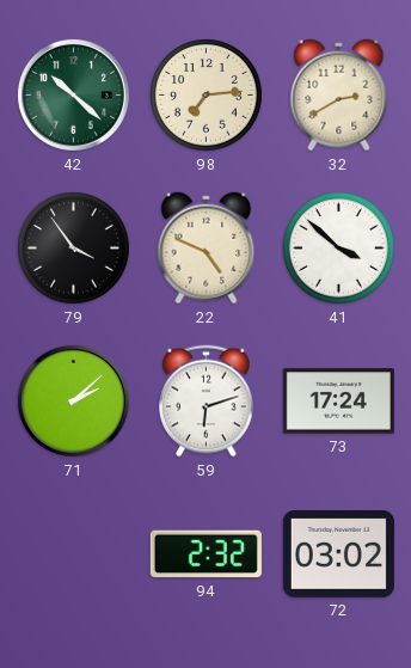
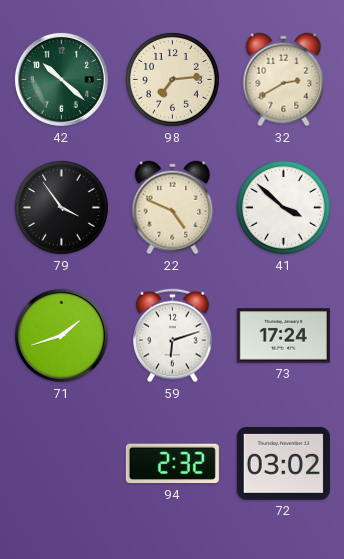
71: 2:08 -> 1:42
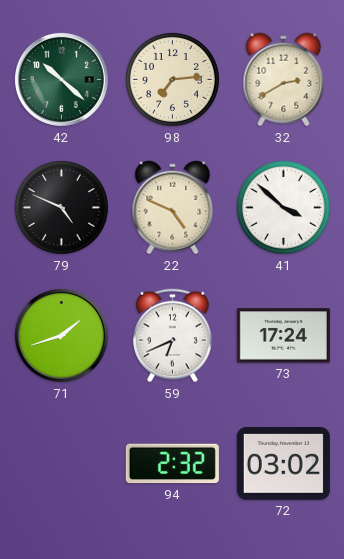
79: 3:54 -> 4:49
59: 6:12 -> 6:41
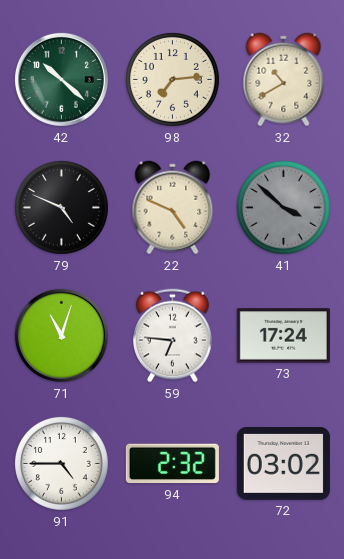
32: 2:40 -> 10:40
41 dial: white -> grey
71: 1:42 -> 11:03
59: 6:41 -> 6:46
91: none -> 4:45
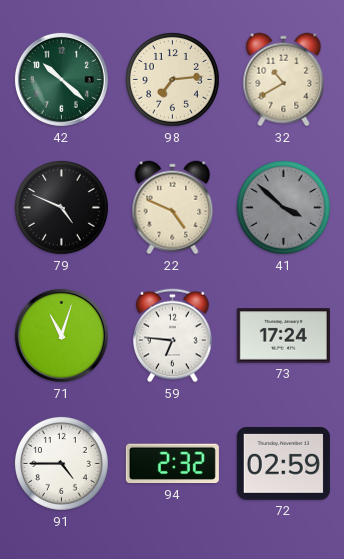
72: 03:02 -> 02:59
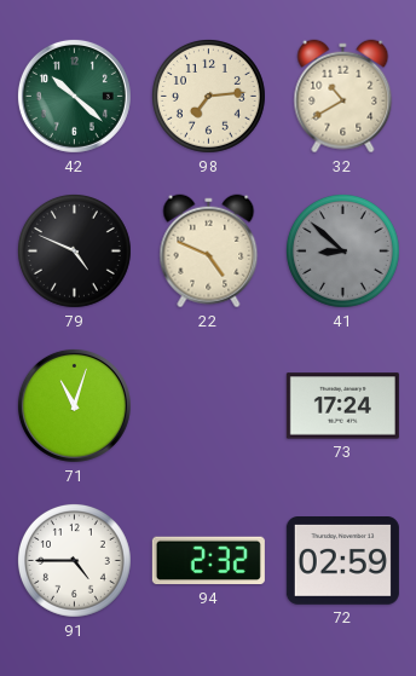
41: 3:52 -> 8:52
59: 6:46 -> none
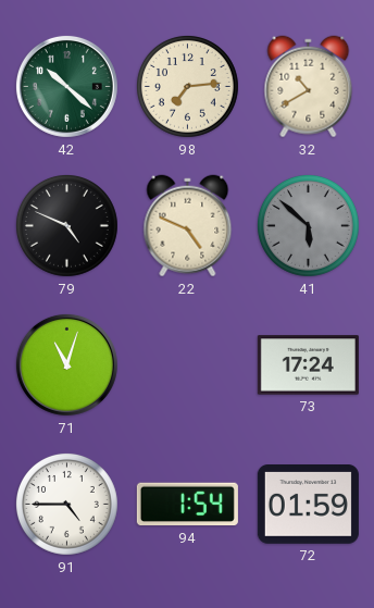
41: 8:52 -> 5:52
94: 2:32 -> 1:54
72: 02:59 -> 01:59
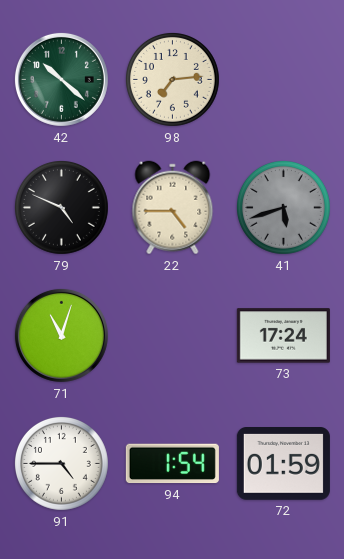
32: 10:40 -> none
22: 4:49 -> 4:45
41: 5:52 -> 5:42
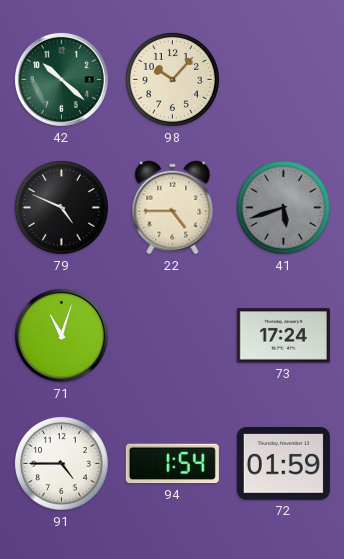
98: 7:14 -> 10:07
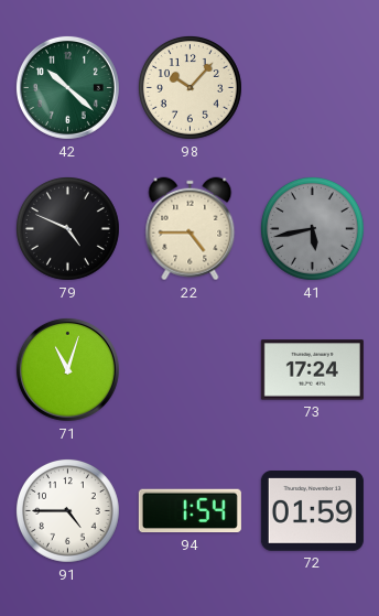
41: 5:42 -> 5:43
